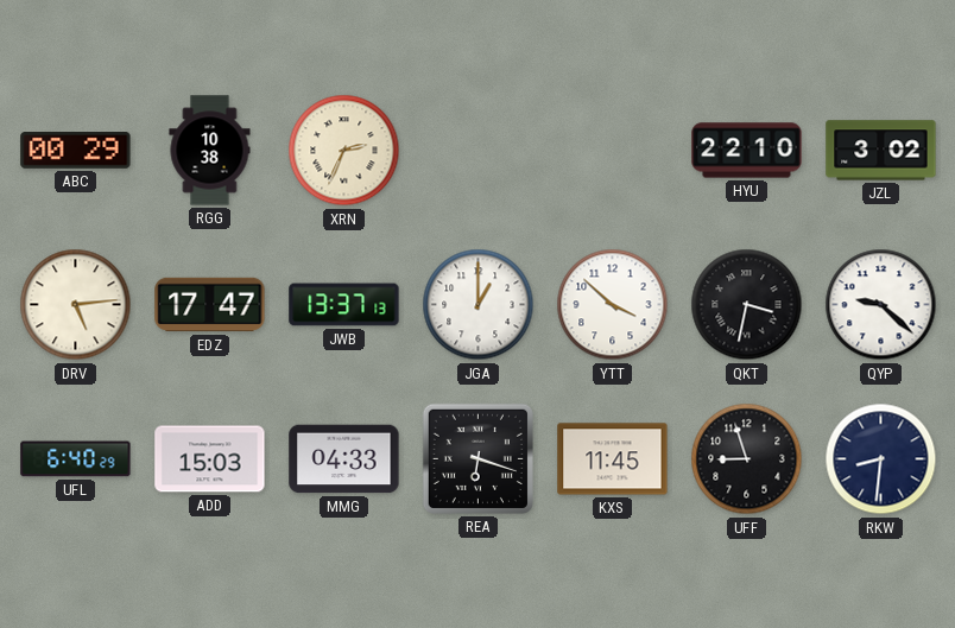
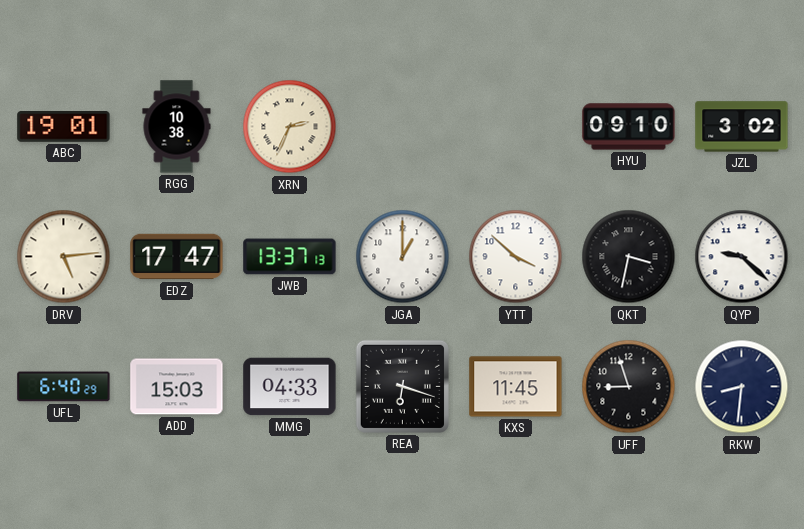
ABC: 00:29 -> 19:01
HYU: 22:10 -> 09:10
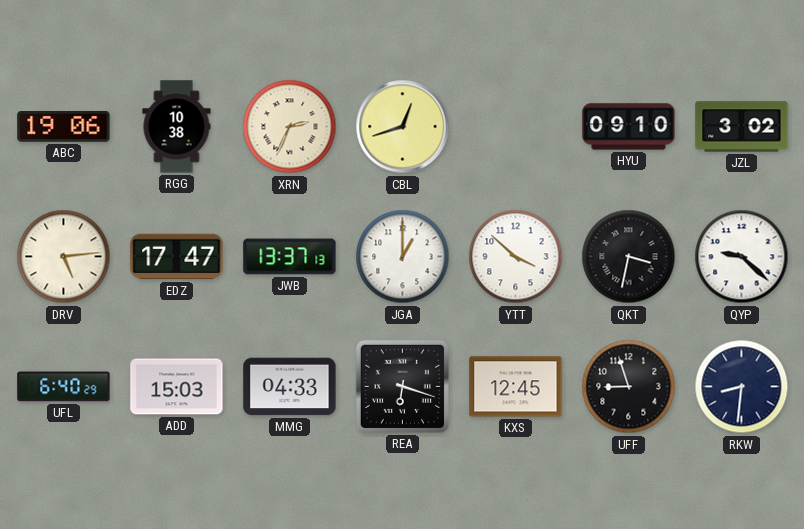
ABC: 19:01 -> 19:06
CBL: none -> 12:42
KXS: 11:45 -> 12:45
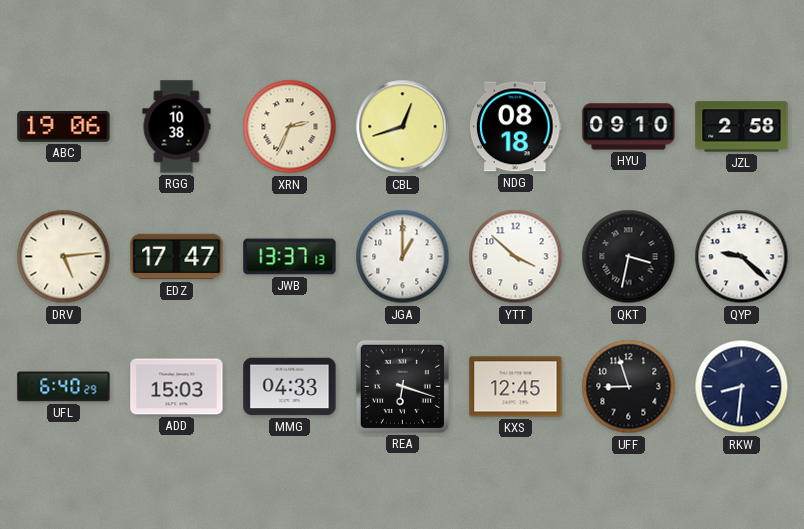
NDG: none -> 08:18
JZL: 3:02 -> 2:58
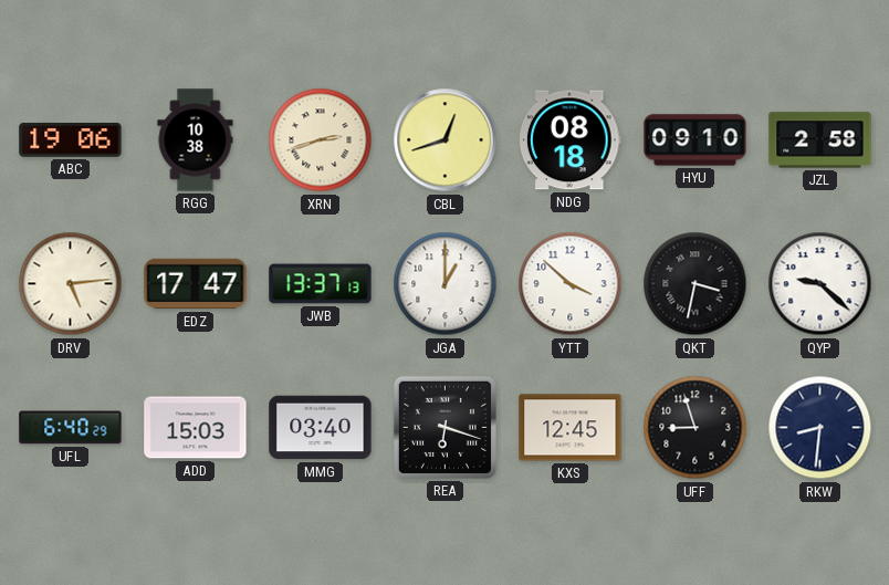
XRN: 2:34 -> 2:42
MMG: 04:33 -> 03:40
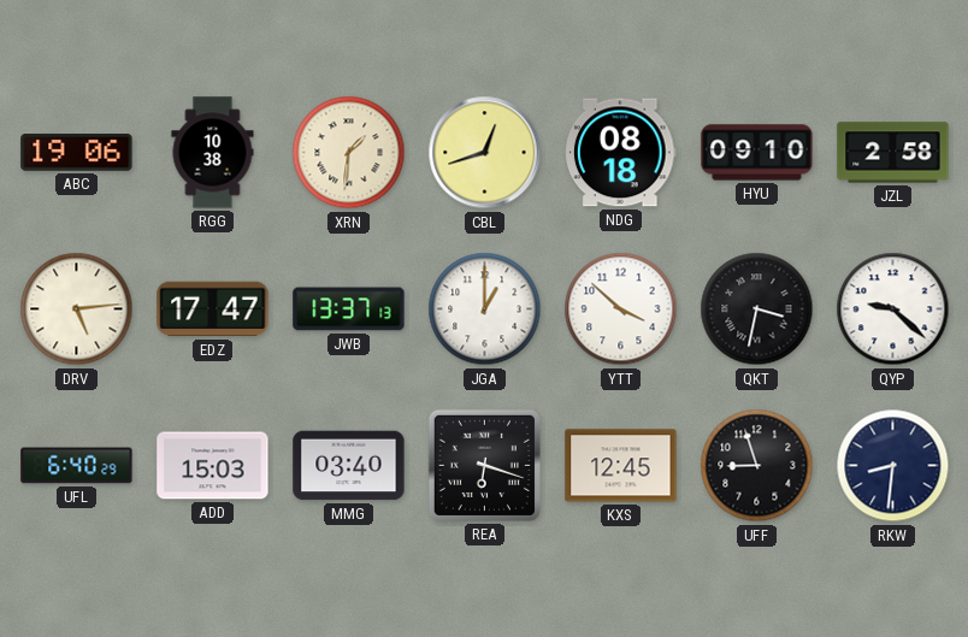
XRN: 2:42 -> 1:31
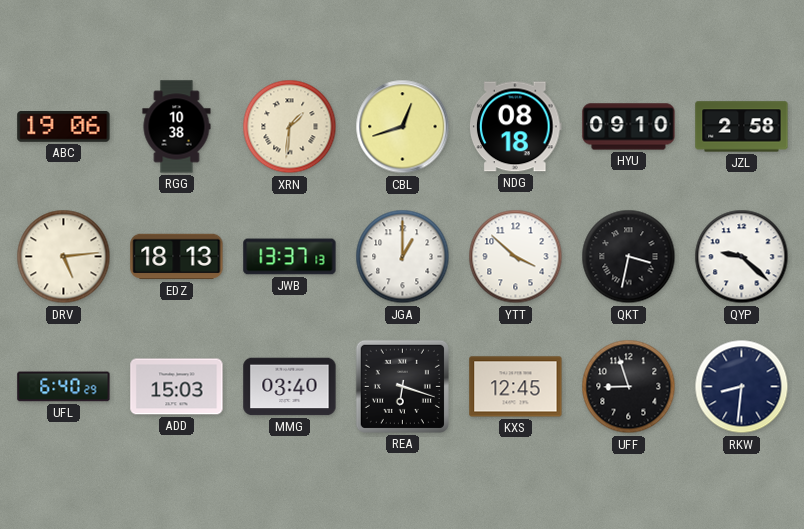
EDZ: 17:47 -> 18:13
